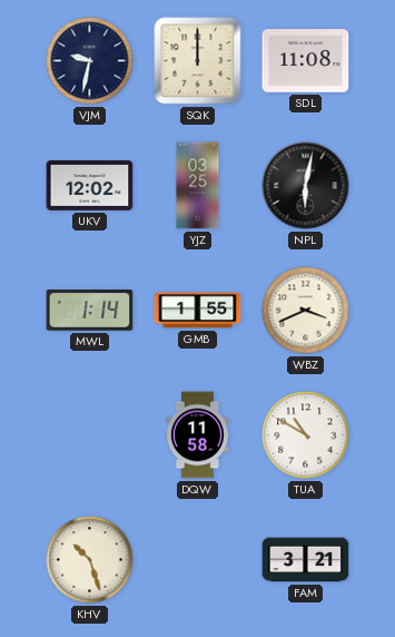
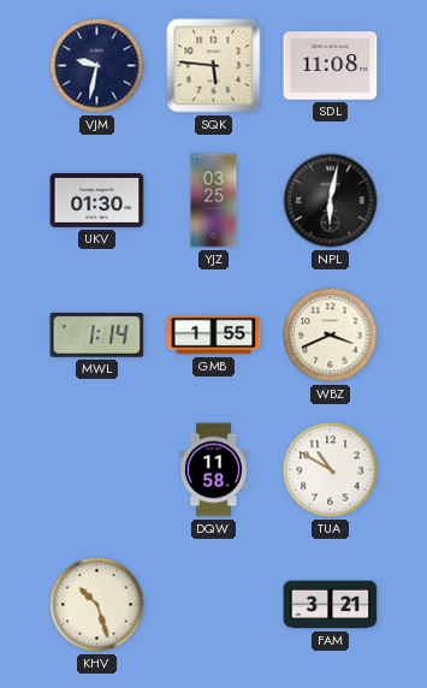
SQK: 12:00 -> 5:46
UKV: 12:02 -> 01:30
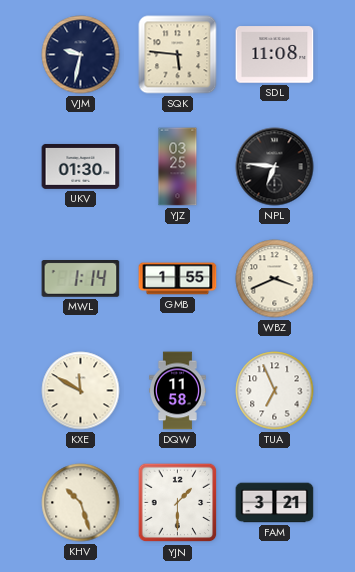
NPL: 6:02 -> 6:46
KXE: none -> 11:50
TUA: 10:50 -> 6:56
YJN: none -> 1:30
